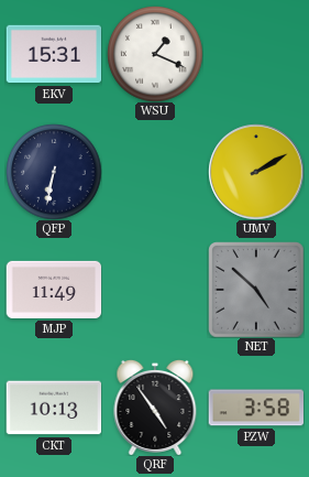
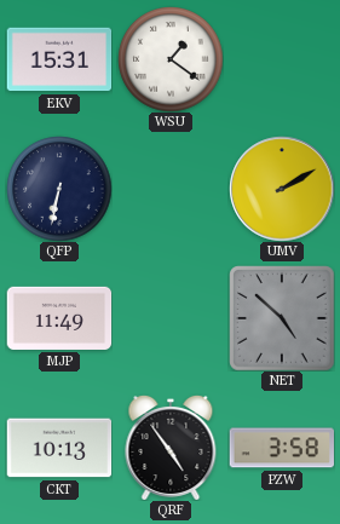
WSU: 1:19 -> 1:21
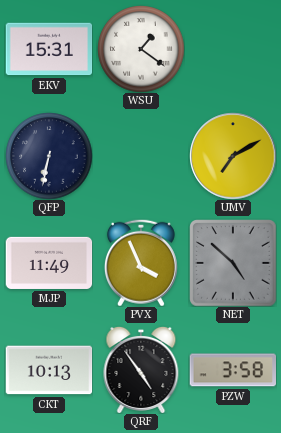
UMV: 2:10 -> 7:10
PVX: none -> 3:56
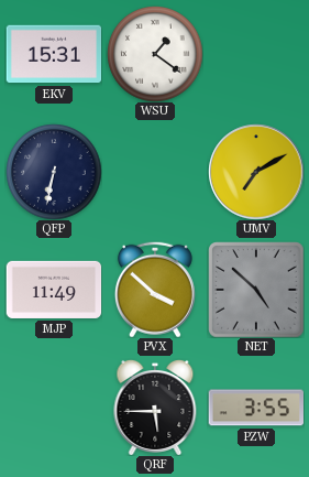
PVX: 3:56 -> 3:52
CKT: 10:13 -> none
QRF: 4:54 -> 5:45
PZW: 3:58 -> 3:55
